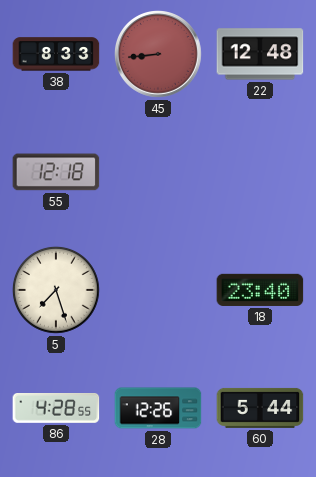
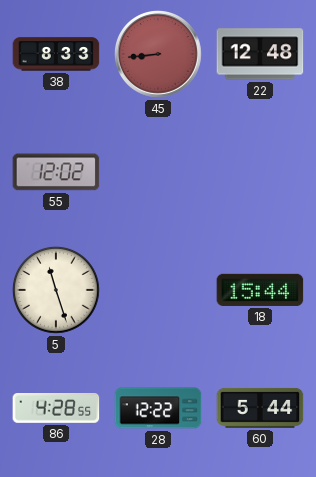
55: 12:18 -> 12:02
5: 7:27 -> 11:27
18: 23:40 -> 15:44
28: 12:26 -> 12:22
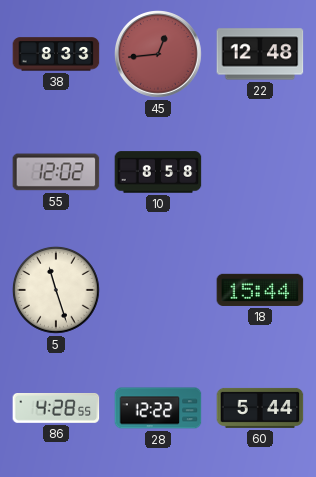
45: 8:44 -> 12:44
10: none -> 8:58
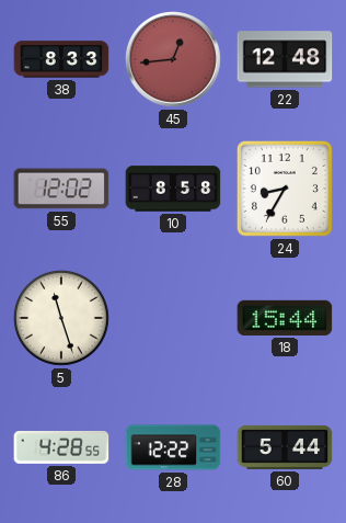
24: none -> 8:35
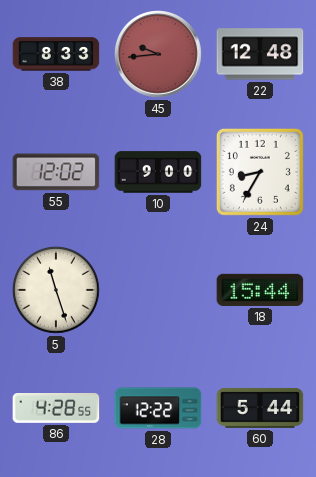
45: 12:44 -> 9:44
10: 8:58 -> 9:00
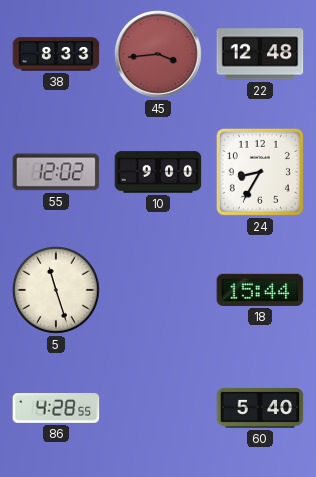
45: 9:44 -> 3:44
28: 12:22 -> none
60: 5:44 -> 5:40
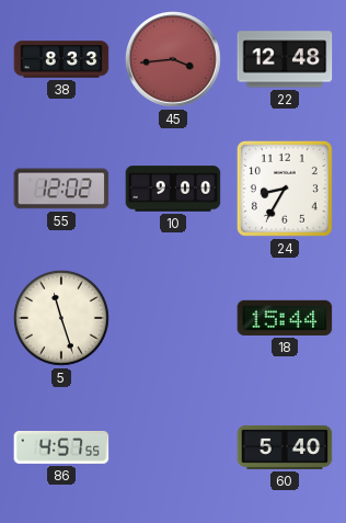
86: 4:28 -> 4:57
